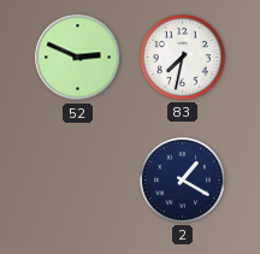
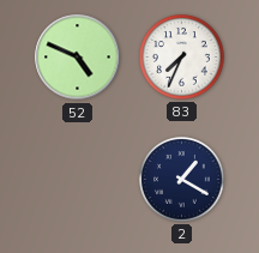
52: 2:49 -> 4:49
83: 7:32 -> 7:34
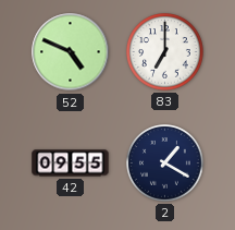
83: 7:34 -> 7:00
42: none -> 09:55
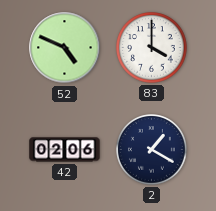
83: 7:00 -> 4:00
42: 09:55 -> 02:06
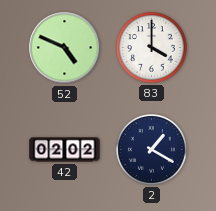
42: 02:06 -> 02:02
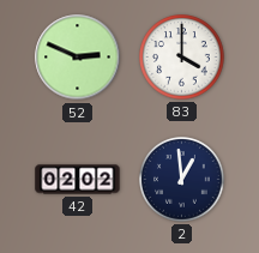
52: 4:49 -> 2:49
2: 1:20 -> 12:59
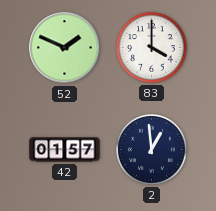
52: 2:49 -> 1:49
42: 02:02 -> 01:57
